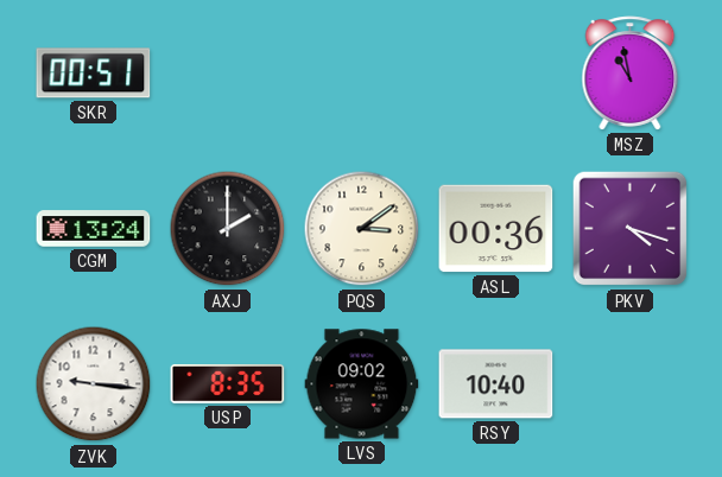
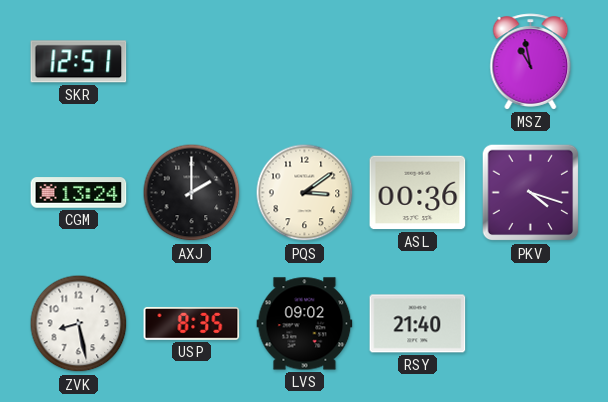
SKR: 00:51 -> 12:51
ZVK: 9:16 -> 8:28
RSY: 10:40 -> 21:40
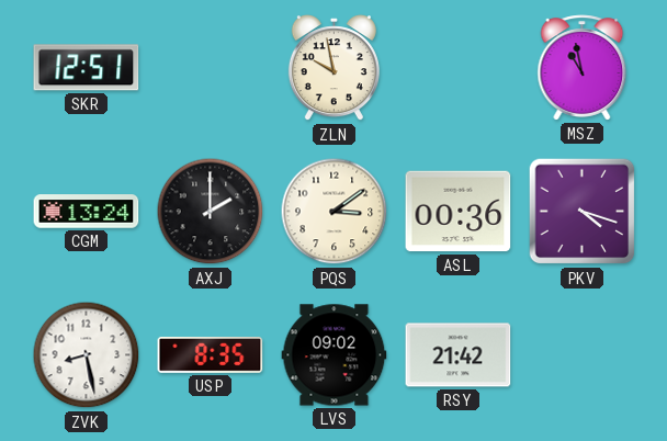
ZLN: none -> 9:58
RSY: 21:40 -> 21:42
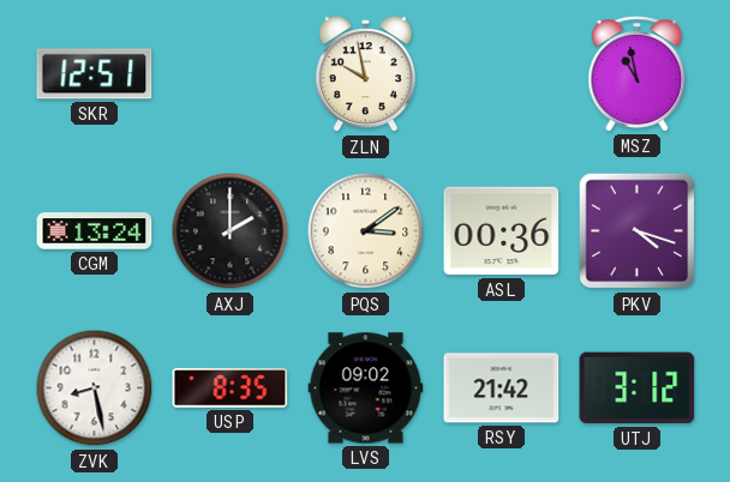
UTJ: none -> 3:12
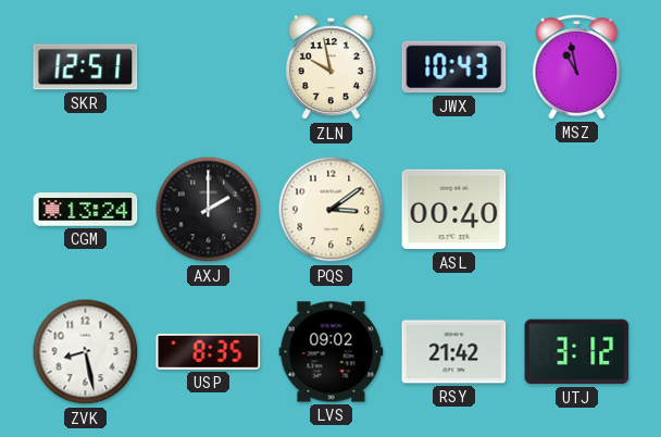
JWX: none -> 10:43
ASL: 00:36 -> 00:40
PKV: 4:18 -> none
